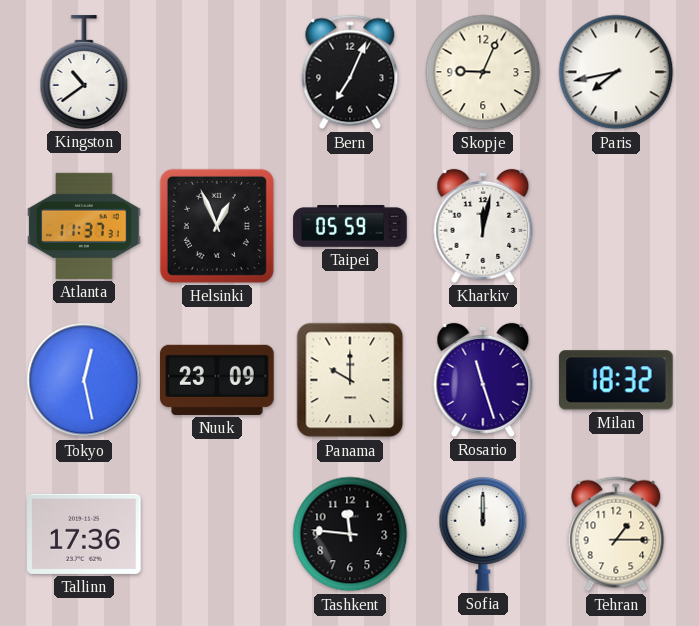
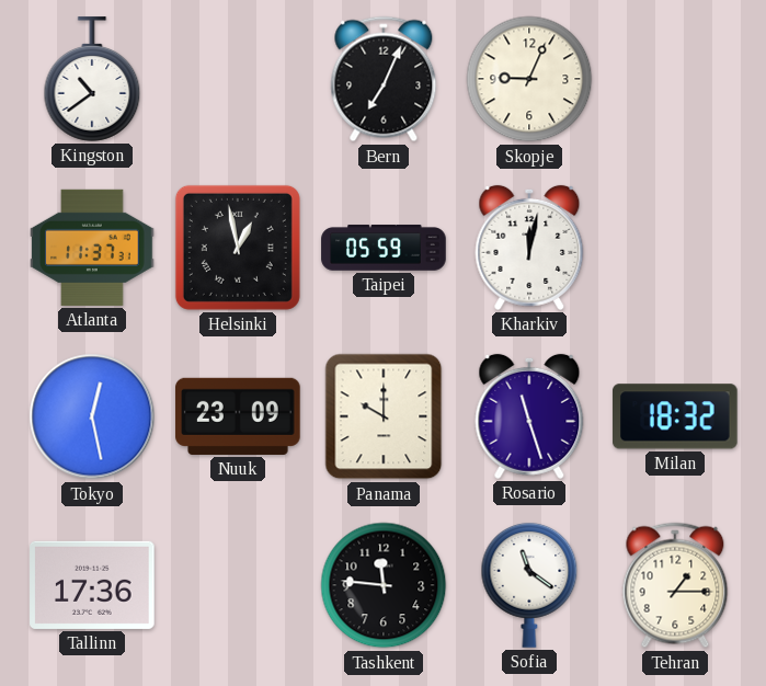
Paris: 7:43 -> none
Helsinki: 12:56 -> 12:58
Sofia: 12:00 -> 11:21
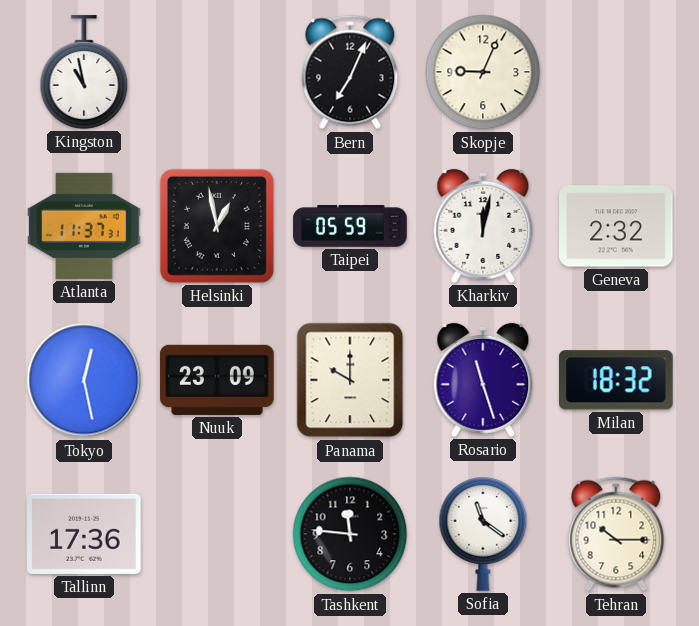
Kingston: 10:39 -> 10:58
Geneva: none -> 2:32
Tehran: 1:15 -> 10:15
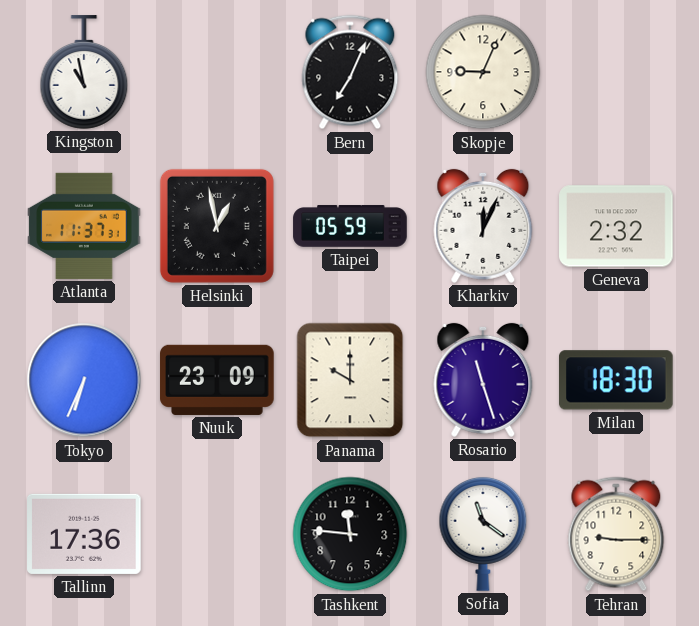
Kharkiv: 12:02 -> 12:04
Tokyo: 12:28 -> 6:34
Milan: 18:32 -> 18:30
Tehran: 10:15 -> 9:15
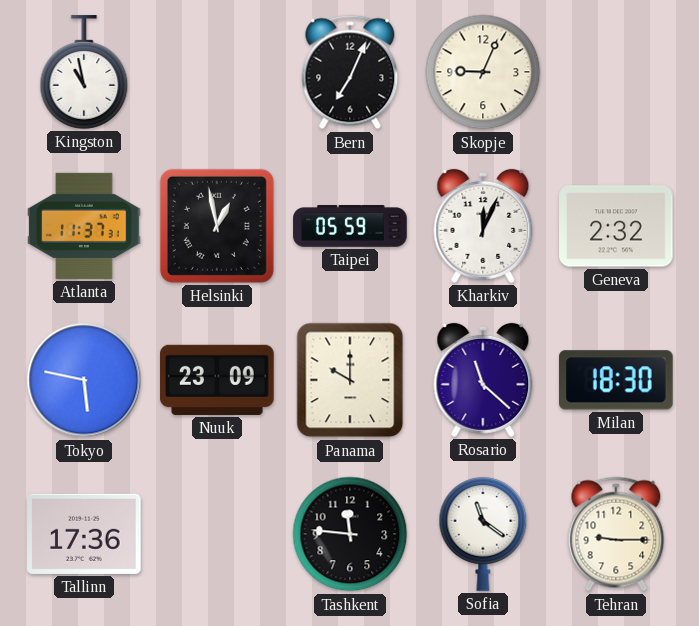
Tokyo: 6:34 -> 5:47
Rosario: 11:27 -> 11:22
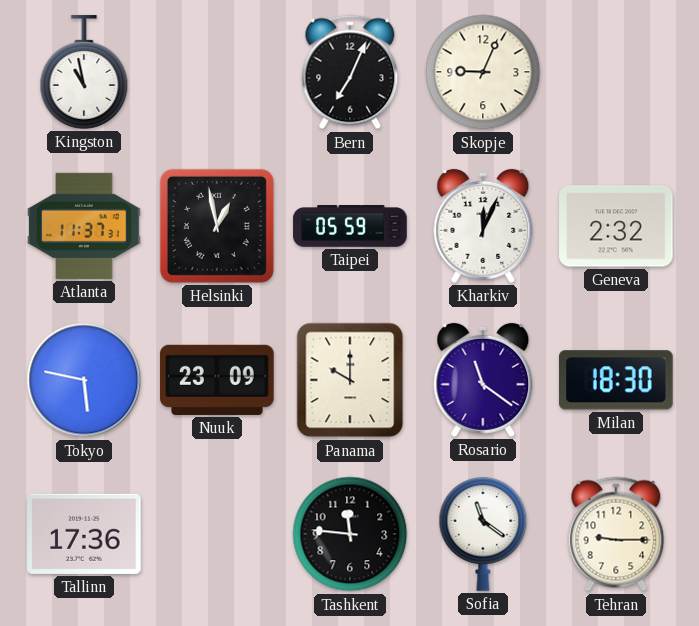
Rosario: 11:22 -> 11:21
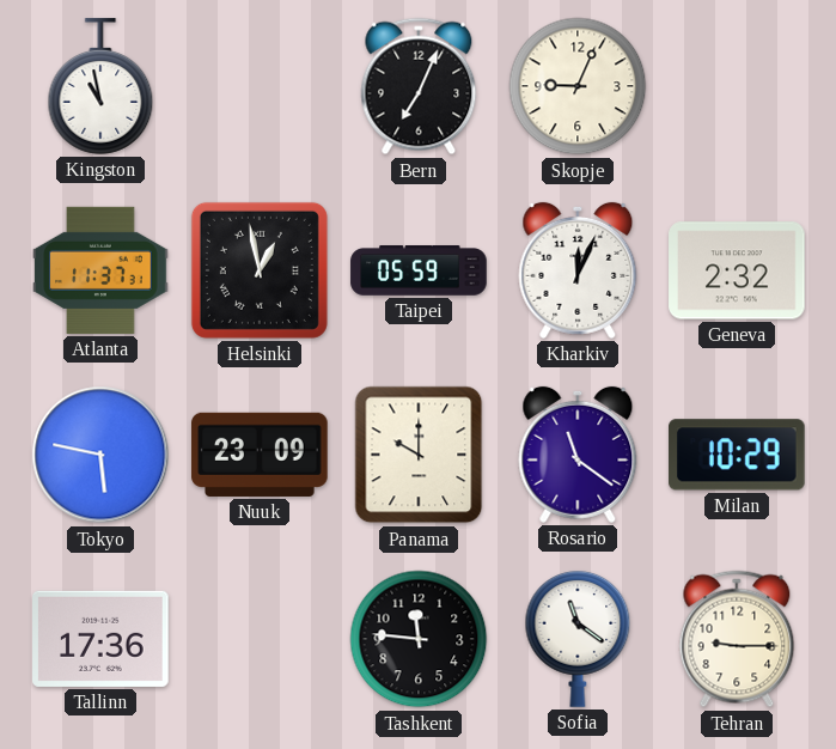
Milan: 18:30 -> 10:29
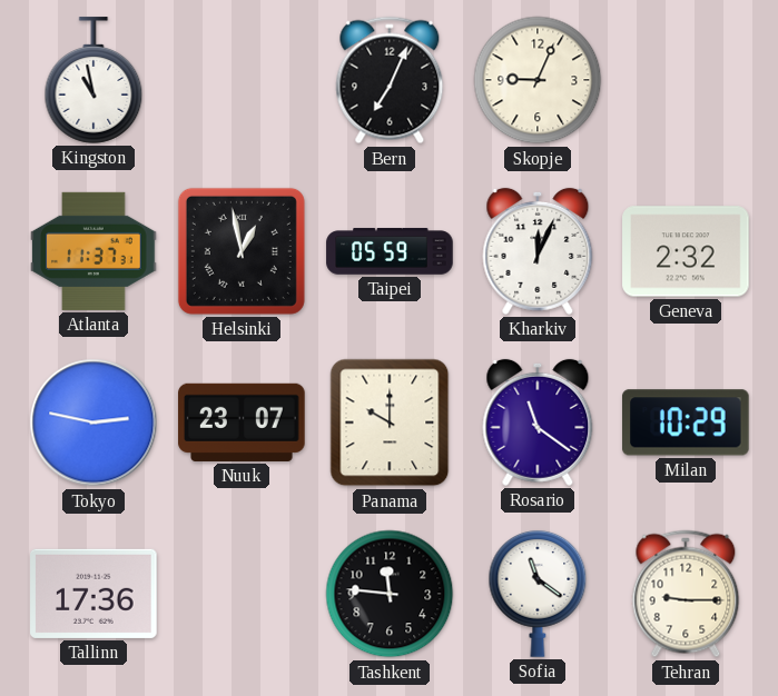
Tokyo: 5:47 -> 2:47
Nuuk: 23:09 -> 23:07
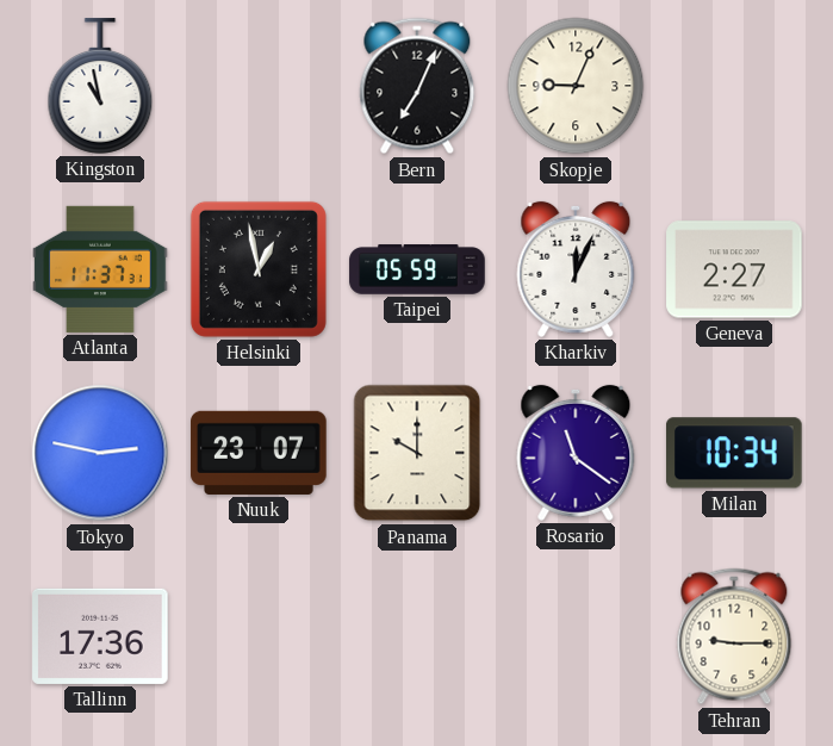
Geneva: 2:32 -> 2:27
Milan: 10:29 -> 10:34
Tashkent: 11:46 -> none
Sofia: 11:21 -> none
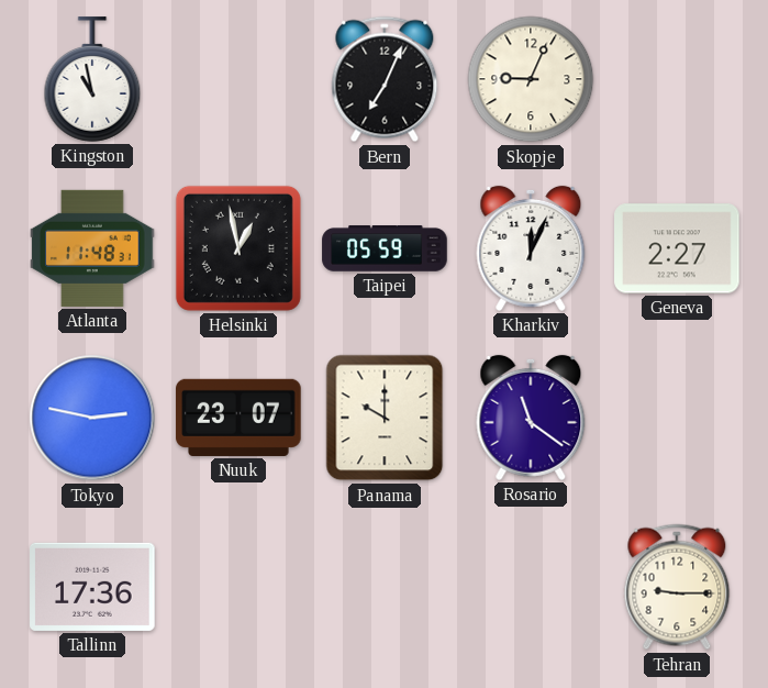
Atlanta: 11:37 -> 11:48
Milan: 10:34 -> none
